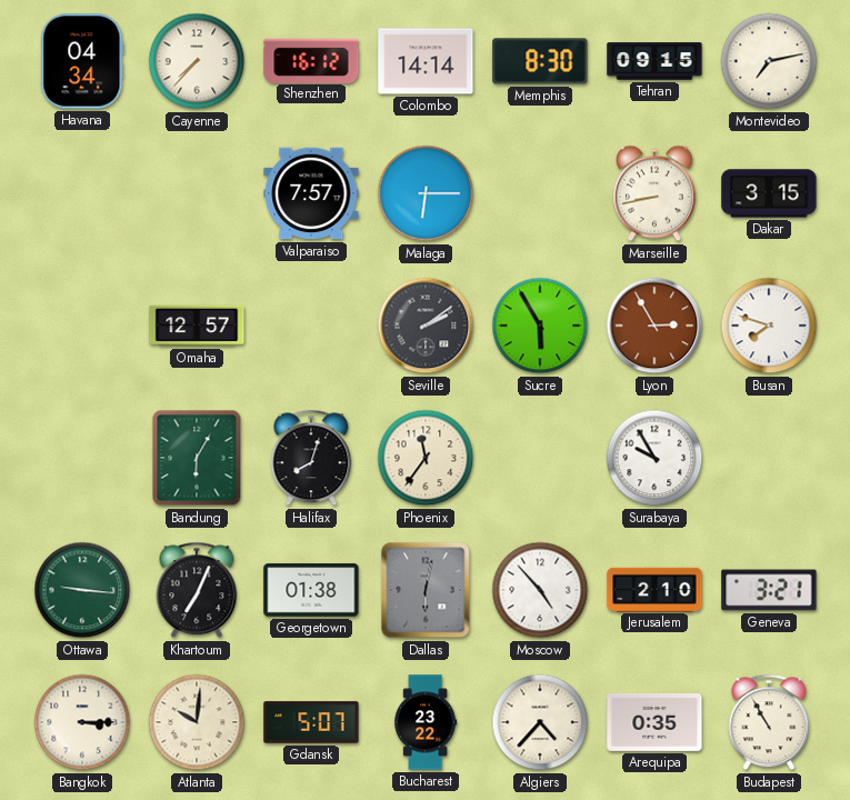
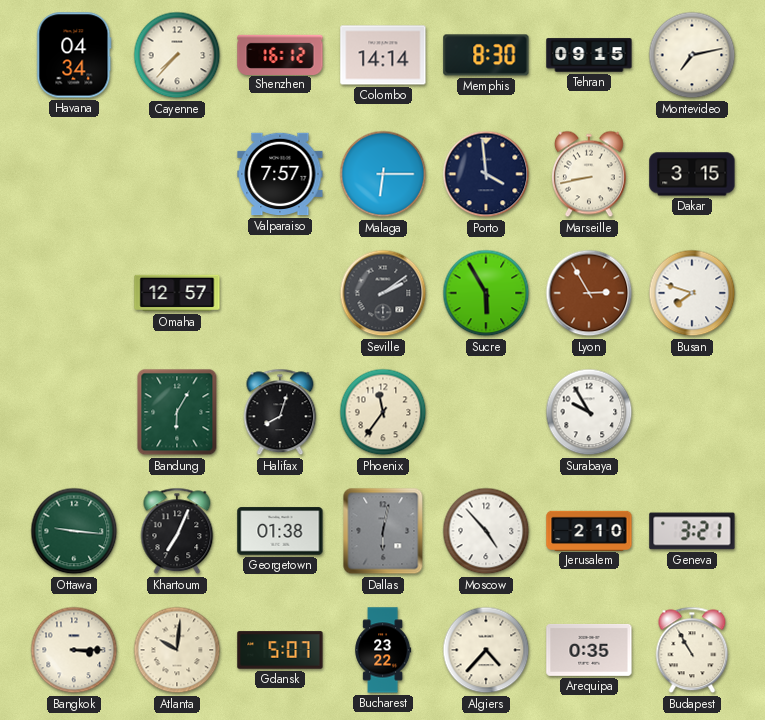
Porto: none -> 3:59
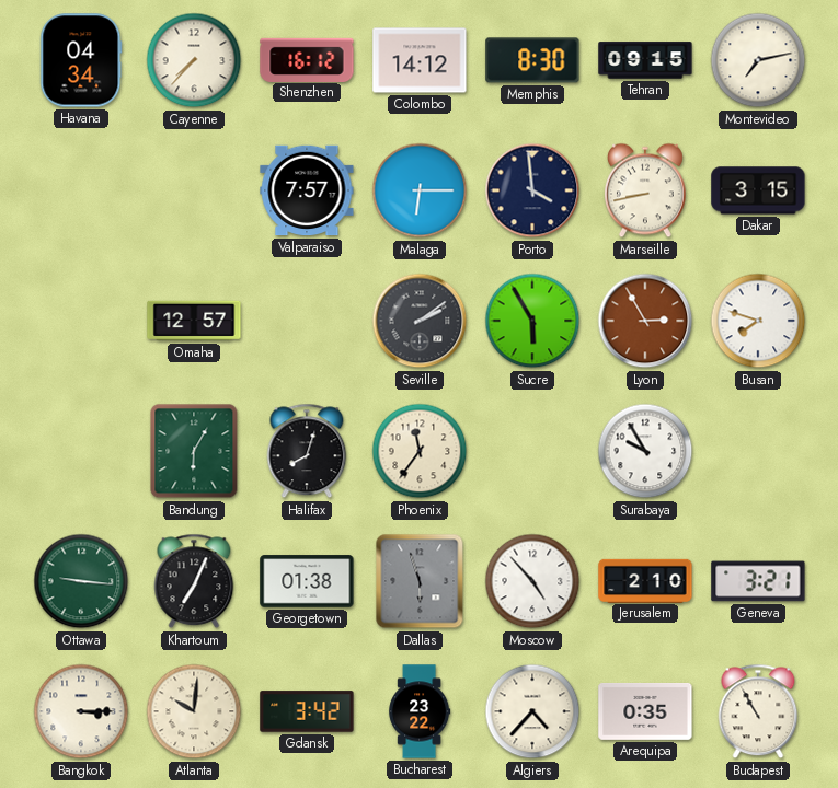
Colombo: 14:14 -> 14:12
Dallas: 6:02 -> 5:57
Gdansk: 5:07 -> 3:42
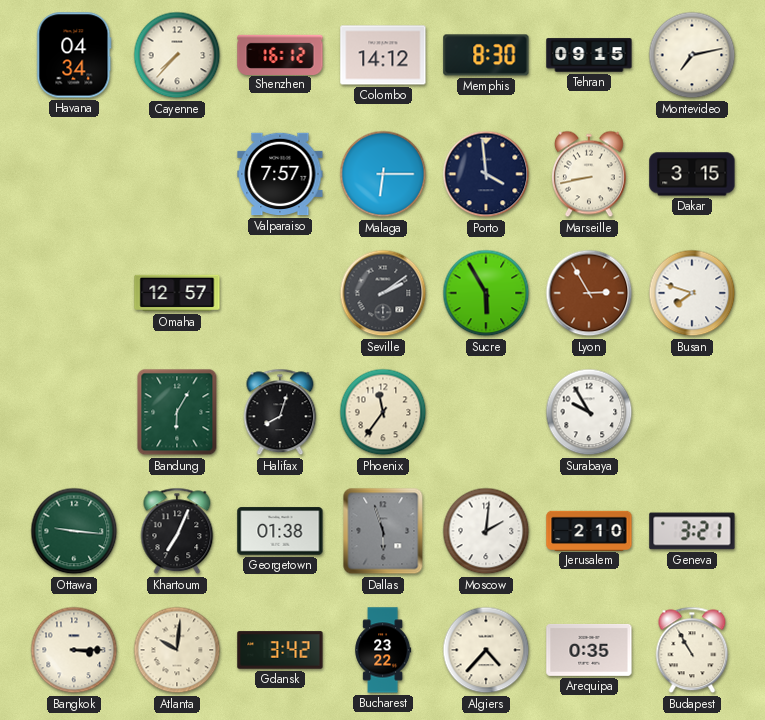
Moscow: 4:53 -> 2:01
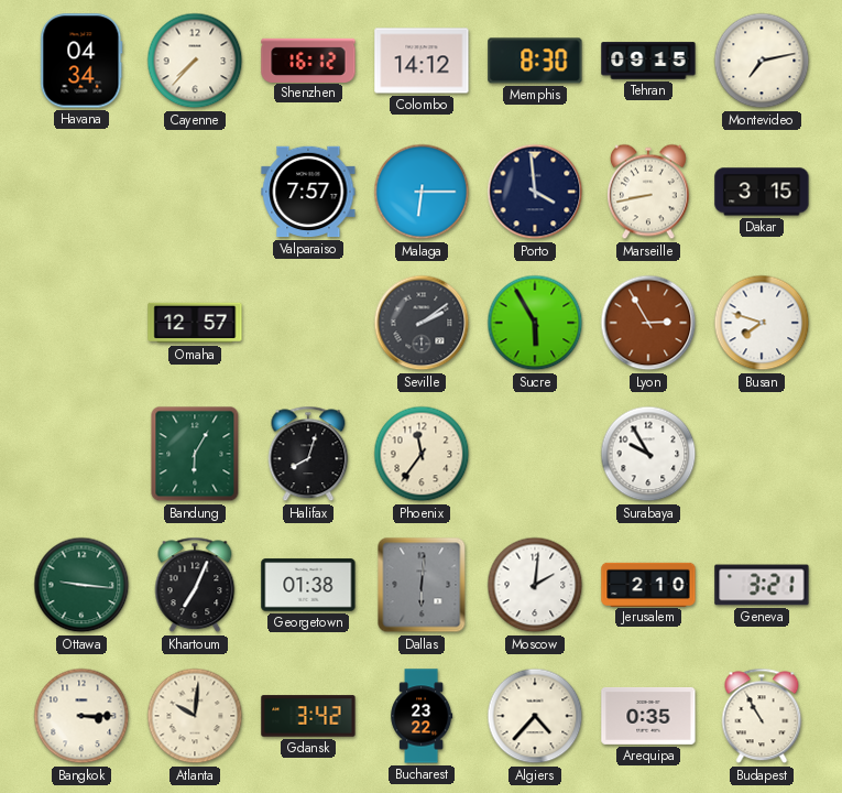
Dallas: 5:57 -> 6:01
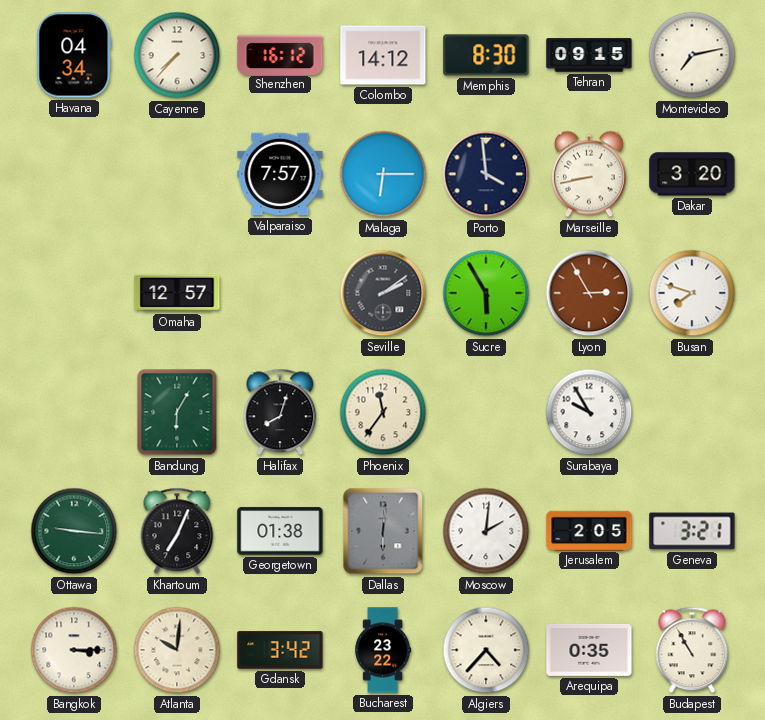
Dakar: 3:15 -> 3:20
Jerusalem: 2:10 -> 2:05
